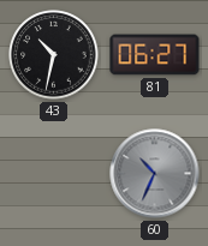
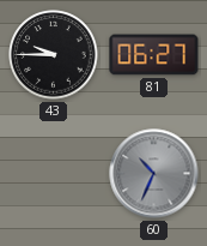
43: 10:32 -> 9:45
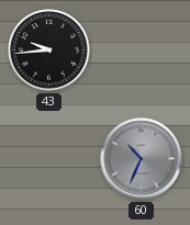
43: 9:45 -> 9:44
81: 06:27 -> none
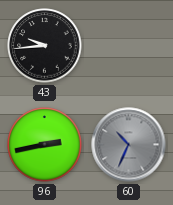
96: none -> 2:43
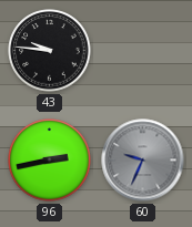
43: 9:44 -> 9:46
60: 10:34 -> 9:34
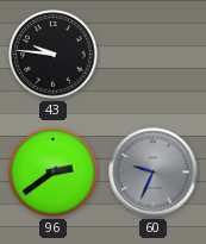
96: 2:43 -> 2:39
